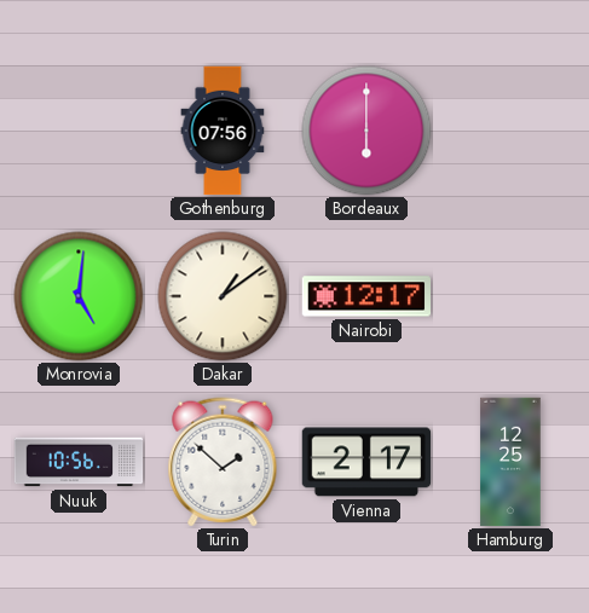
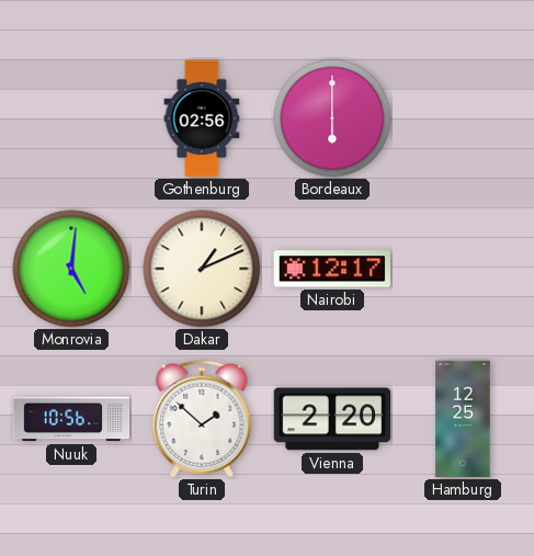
Gothenburg: 07:56 -> 02:56
Dakar: 1:09 -> 1:11
Vienna: 2:17 -> 2:20
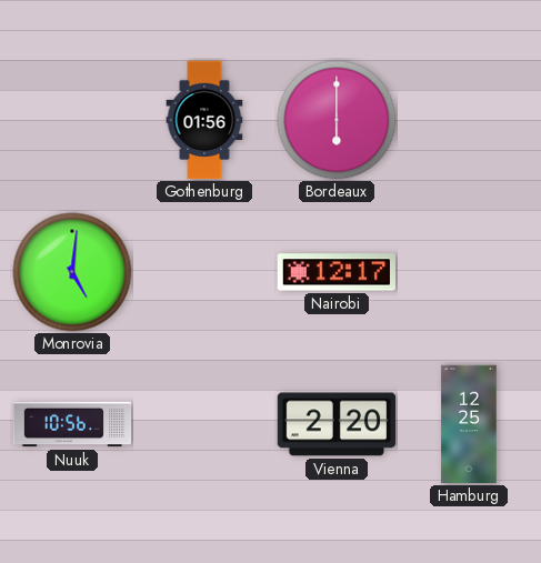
Gothenburg: 02:56 -> 01:56
Dakar: 1:11 -> none
Turin: 1:52 -> none
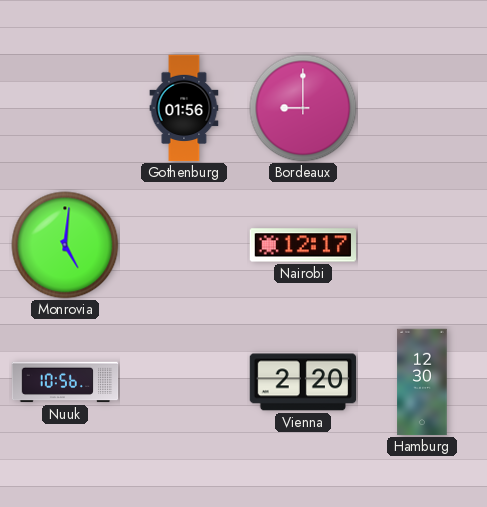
Bordeaux: 6:00 -> 9:00
Hamburg: 12:25 -> 12:30
